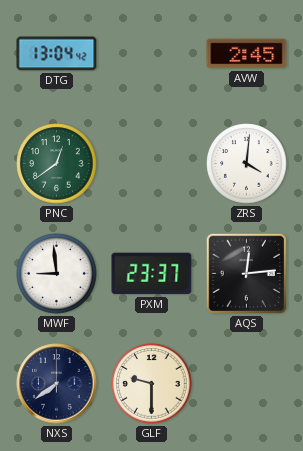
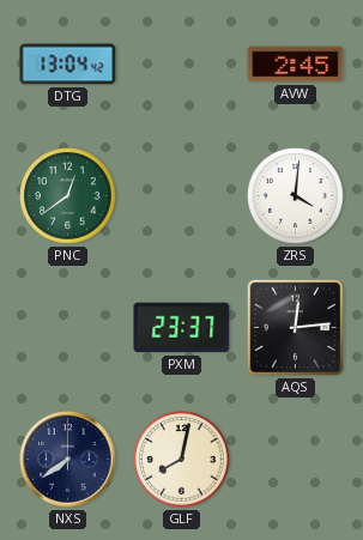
MWF: 8:59 -> none
GLF: 9:30 -> 8:02
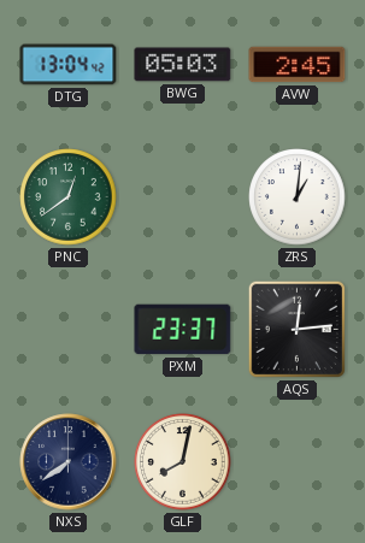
BWG: none -> 05:03
ZRS: 4:01 -> 1:01
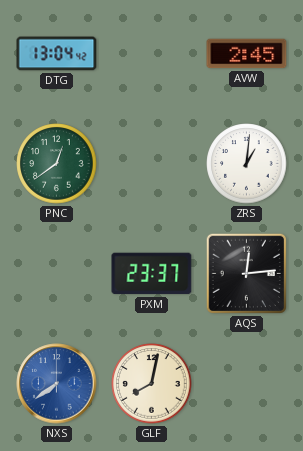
BWG: 05:03 -> none
NXS dial: navy -> blue
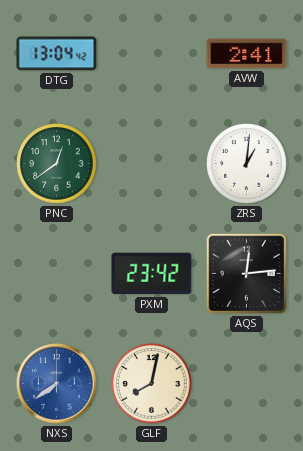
AVW: 2:45 -> 2:41
PXM: 23:37 -> 23:42
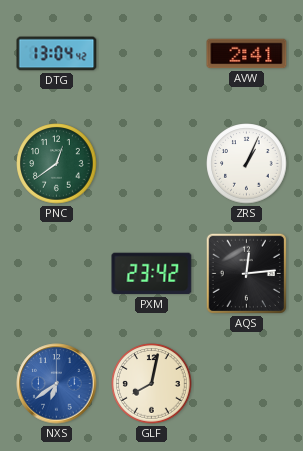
ZRS: 1:01 -> 1:04
NXS: 7:39 -> 6:39
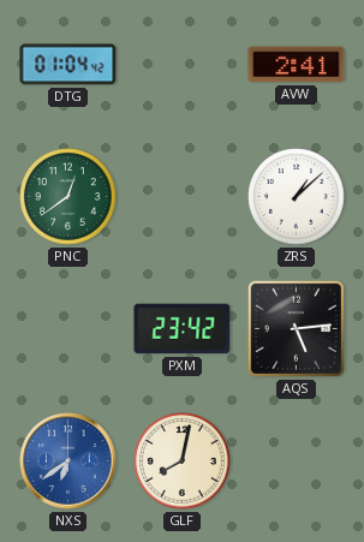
DTG: 13:04 -> 01:04
ZRS: 1:04 -> 1:08
AQS: 12:14 -> 5:14
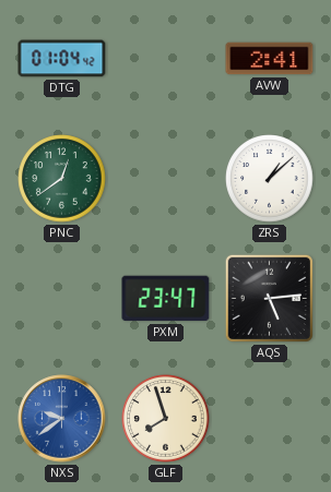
PXM: 23:42 -> 23:47
NXS: 6:39 -> 9:39
GLF: 8:02 -> 7:57
